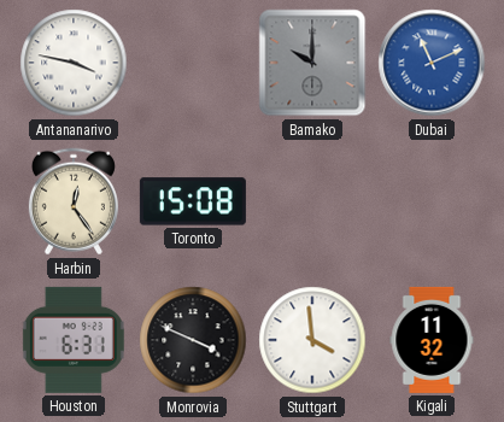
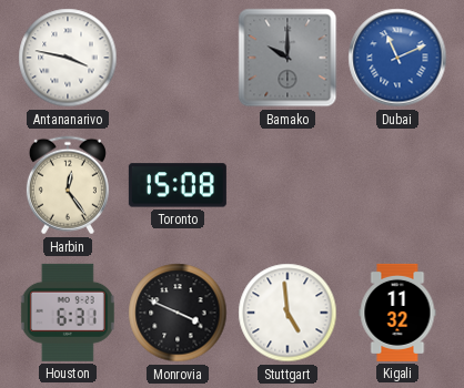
Stuttgart: 3:59 -> 4:59
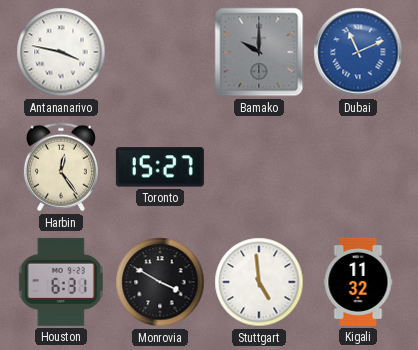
Toronto: 15:08 -> 15:27
Monrovia: 3:49 -> 3:50
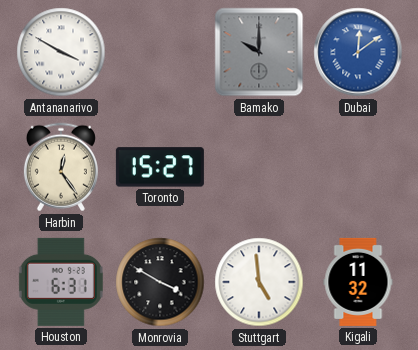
Antananarivo: 3:47 -> 3:50
Dubai: 11:11 -> 12:09
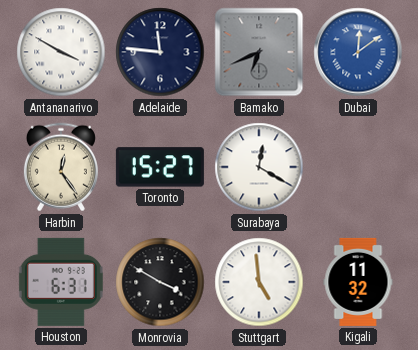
Adelaide: none -> 11:46
Bamako: 10:00 -> 6:41
Surabaya: none -> 12:20
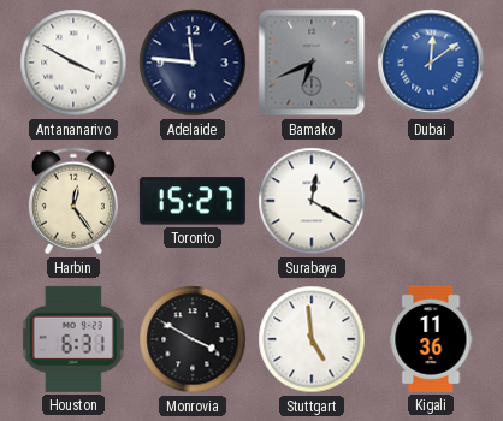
Kigali: 11:32 -> 11:36
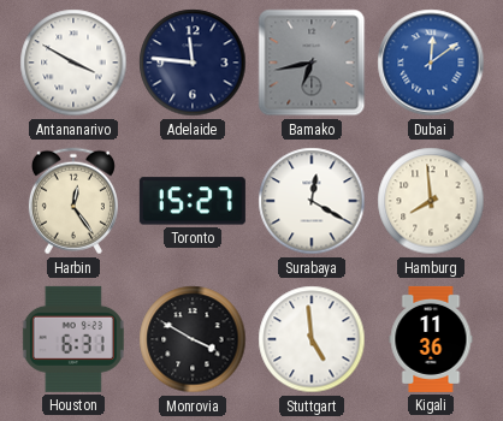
Bamako: 6:41 -> 6:43
Hamburg: none -> 7:59
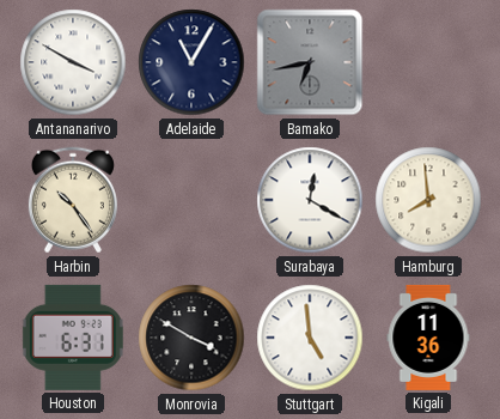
Adelaide: 11:46 -> 11:05
Dubai: 12:09 -> none
Harbin: 12:24 -> 10:24
Toronto: 15:27 -> none
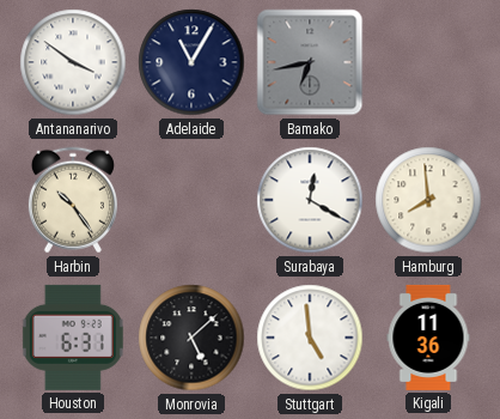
Antananarivo: 3:50 -> 3:51
Monrovia: 3:50 -> 5:08
